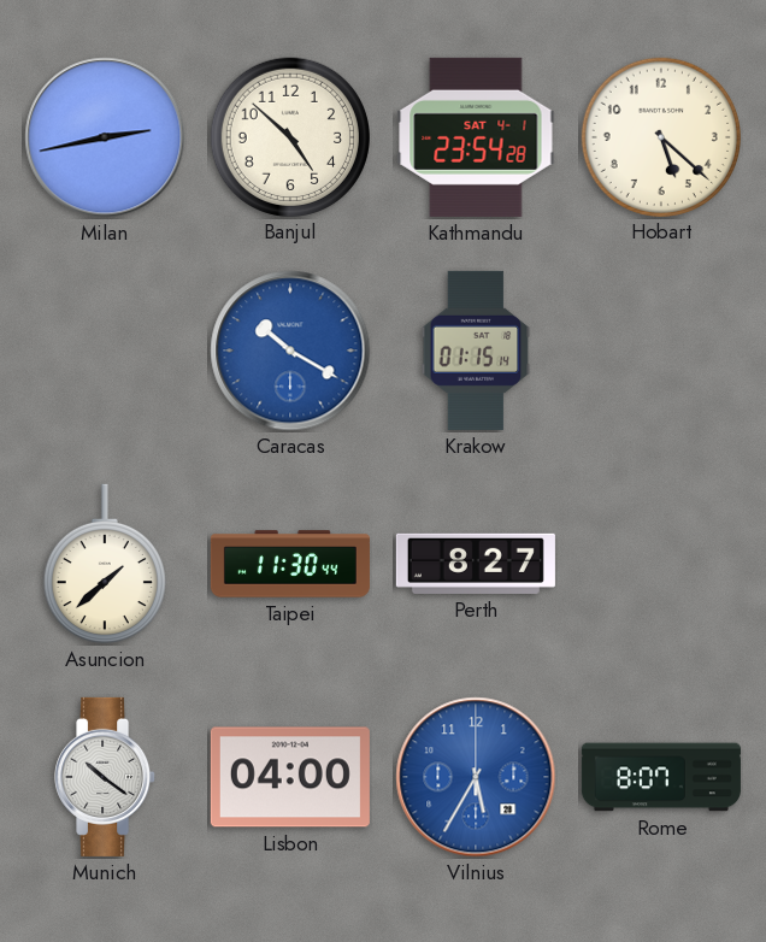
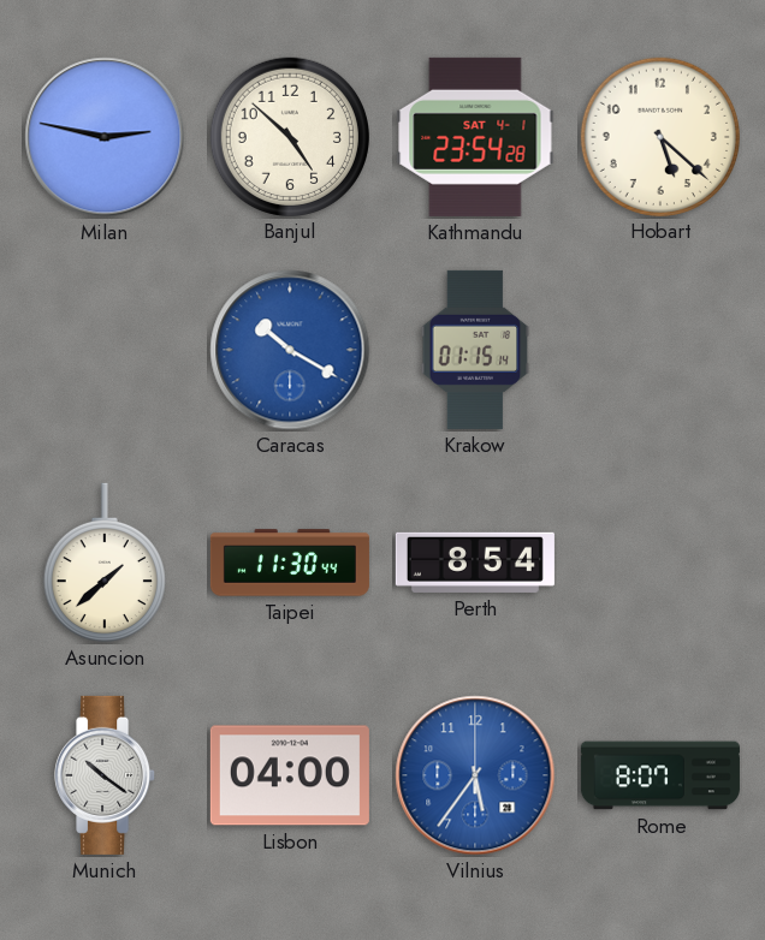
Milan: 2:43 -> 2:47
Perth: 8:27 -> 8:54
Vilnius: 5:35 -> 5:36
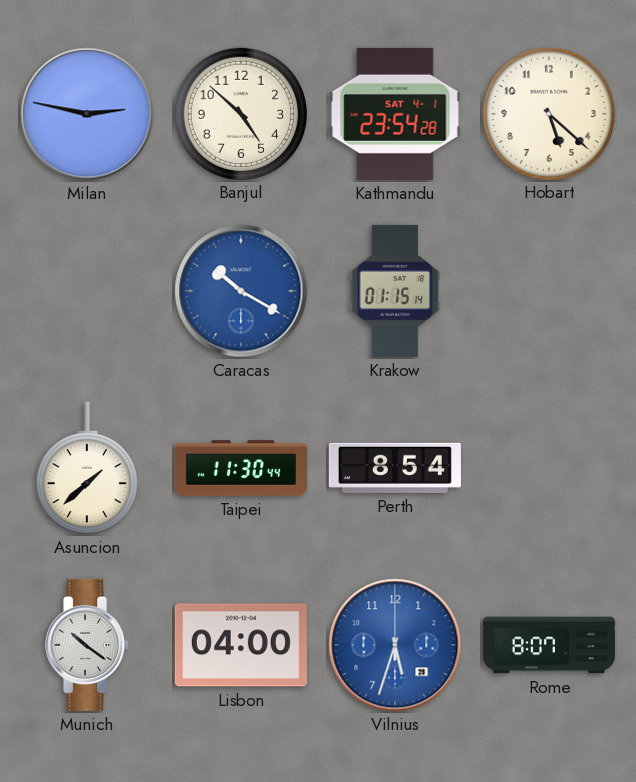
Vilnius: 5:36 -> 5:33
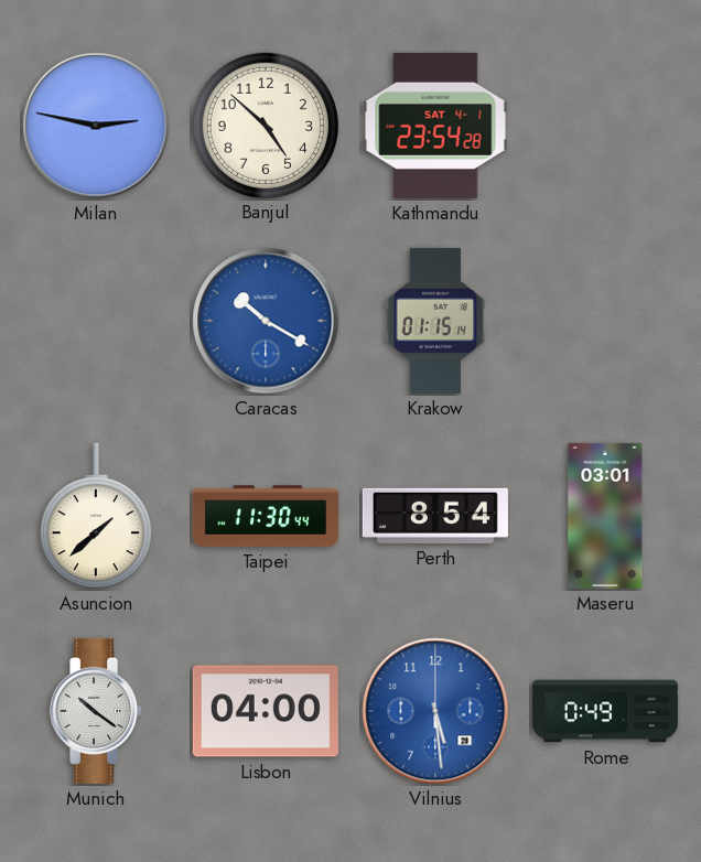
Hobart: 5:22 -> none
Maseru: none -> 03:01
Vilnius: 5:33 -> 5:29
Rome: 8:07 -> 0:49
